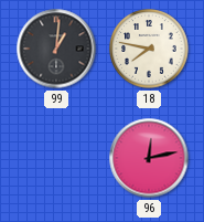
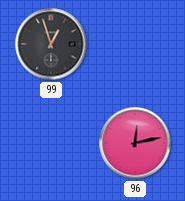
99: 1:01 -> 12:57
18: 7:47 -> none
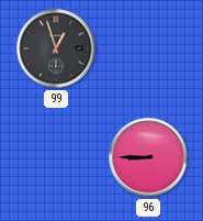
96: 12:13 -> 8:45
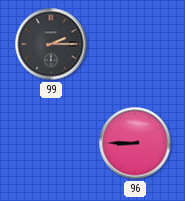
99: 12:57 -> 2:15
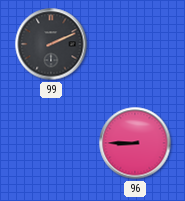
99: 2:15 -> 2:11
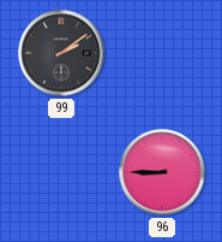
99: 2:11 -> 2:09
